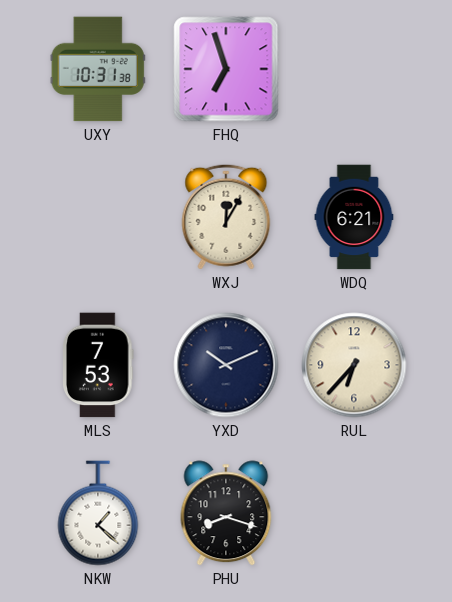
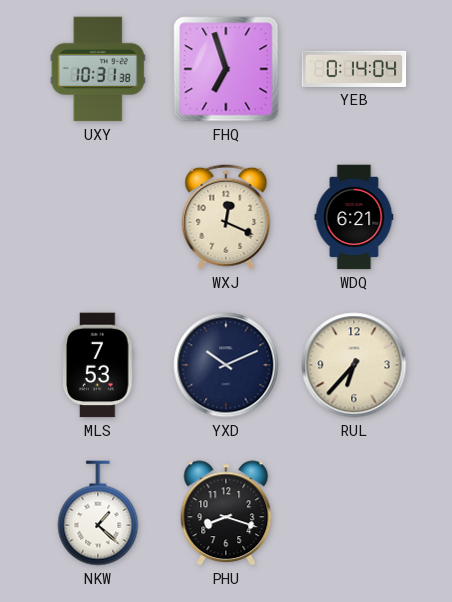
YEB: none -> 0:14
WXJ: 12:05 -> 12:19
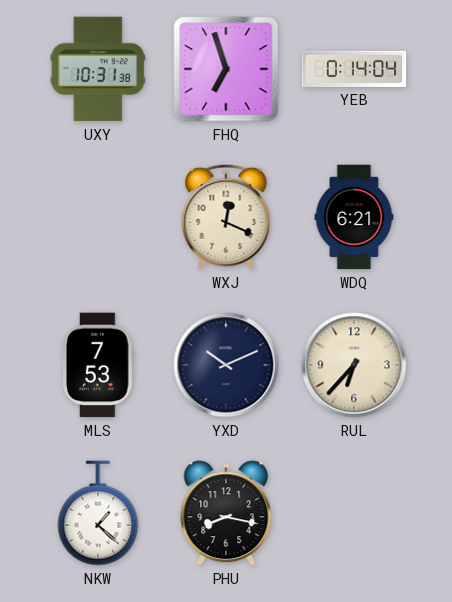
PHU: 8:18 -> 8:17
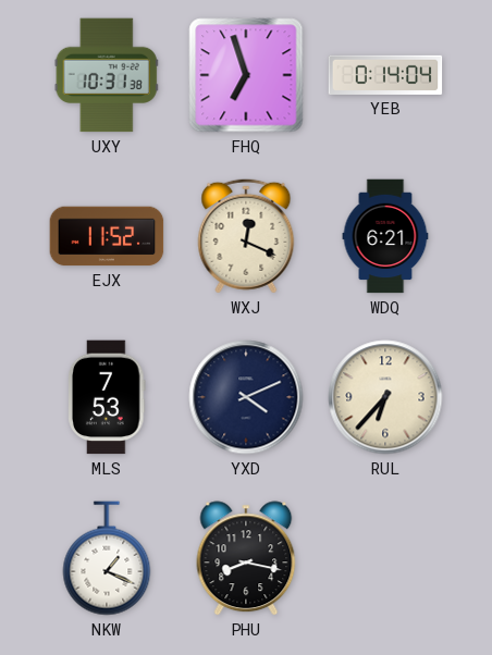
EJX: none -> 11:52
YXD: 10:11 -> 4:11
NKW: 1:22 -> 1:19
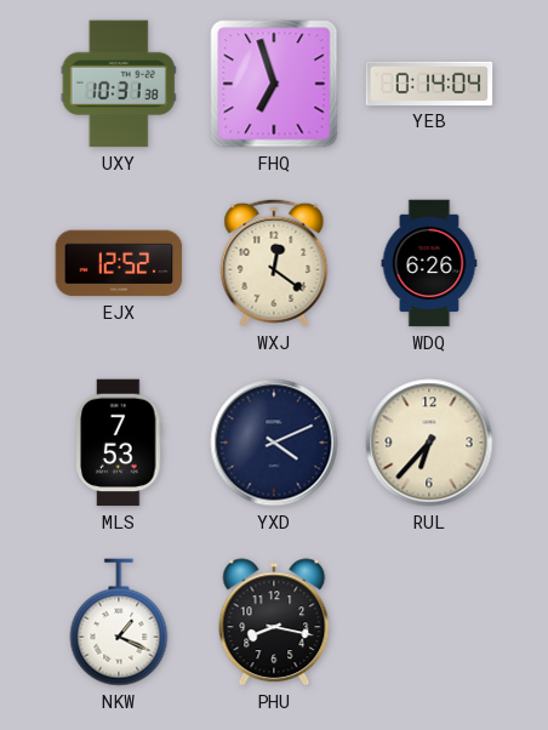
EJX: 11:52 -> 12:52
WXJ: 12:19 -> 12:21
WDQ: 6:21 -> 6:26
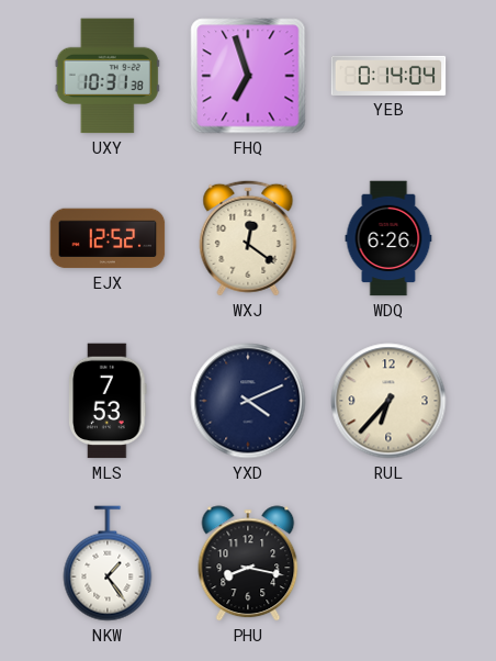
NKW: 1:19 -> 1:24
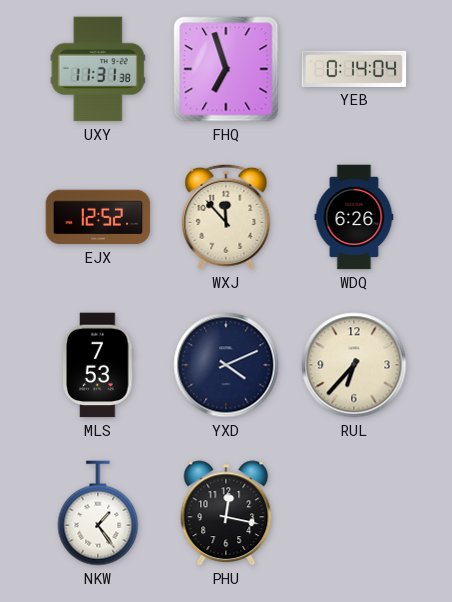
UXY: 10:31 -> 11:31
WXJ: 12:21 -> 11:53
PHU: 8:17 -> 12:17
